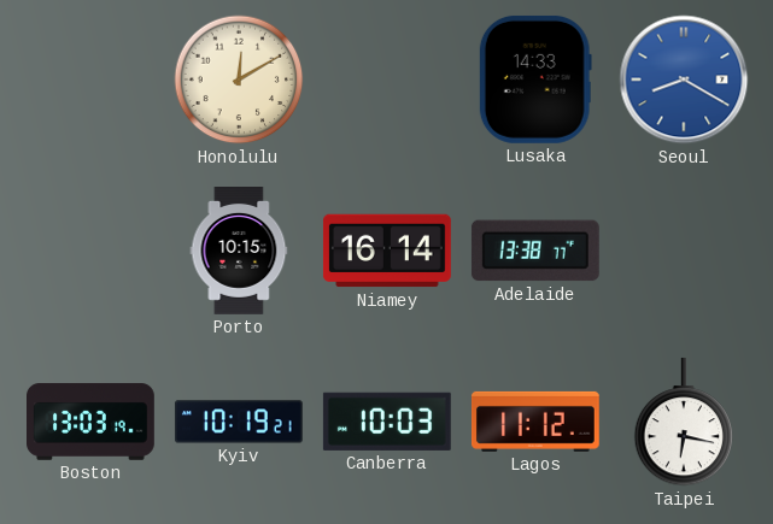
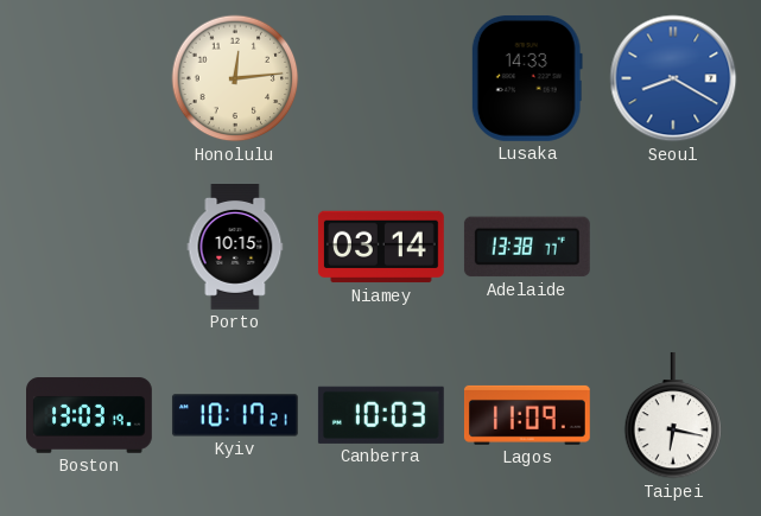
Honolulu: 12:10 -> 12:14
Niamey: 16:14 -> 03:14
Kyiv: 10:19 -> 10:17
Lagos: 11:12 -> 11:09
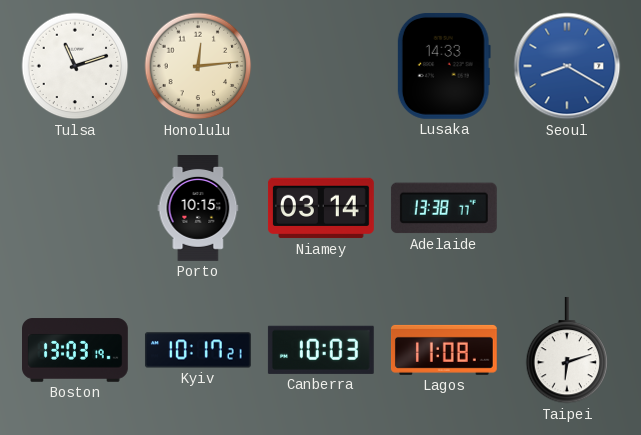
Tulsa: none -> 11:12
Lagos: 11:09 -> 11:08
Taipei: 6:17 -> 6:12
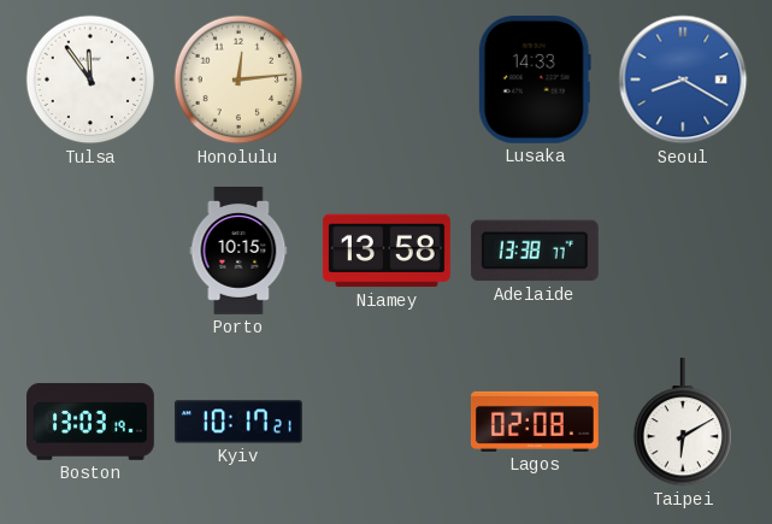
Tulsa: 11:12 -> 11:54
Niamey: 03:14 -> 13:58
Canberra: 10:03 -> none
Lagos: 11:08 -> 02:08
Taipei: 6:12 -> 6:10
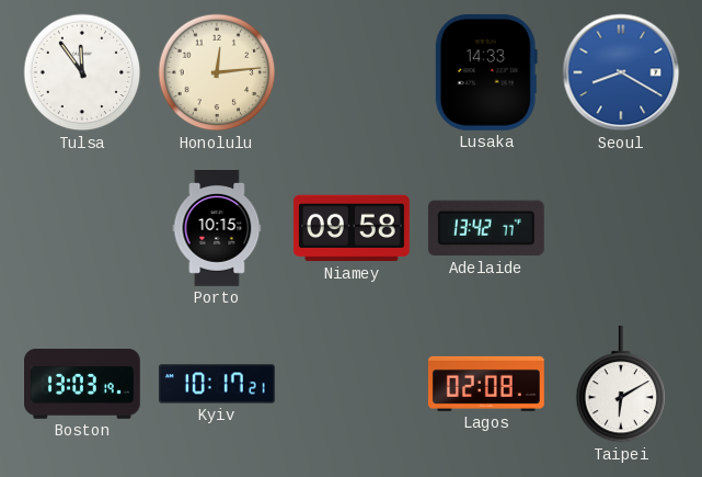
Niamey: 13:58 -> 09:58
Adelaide: 13:38 -> 13:42
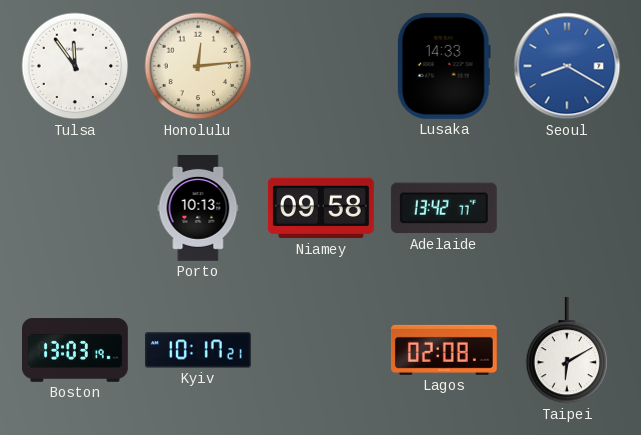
Porto: 10:15 -> 10:13
